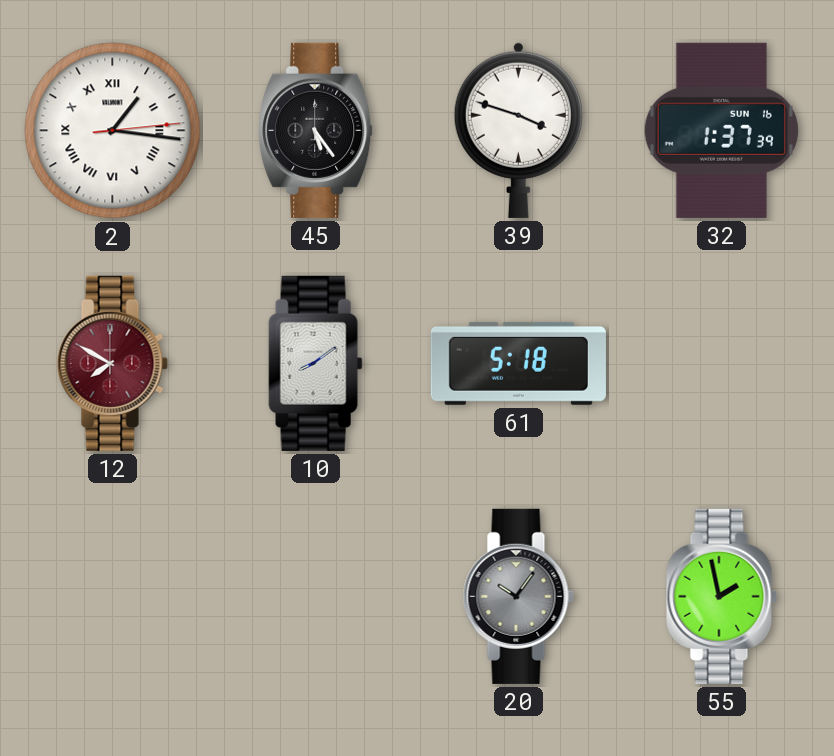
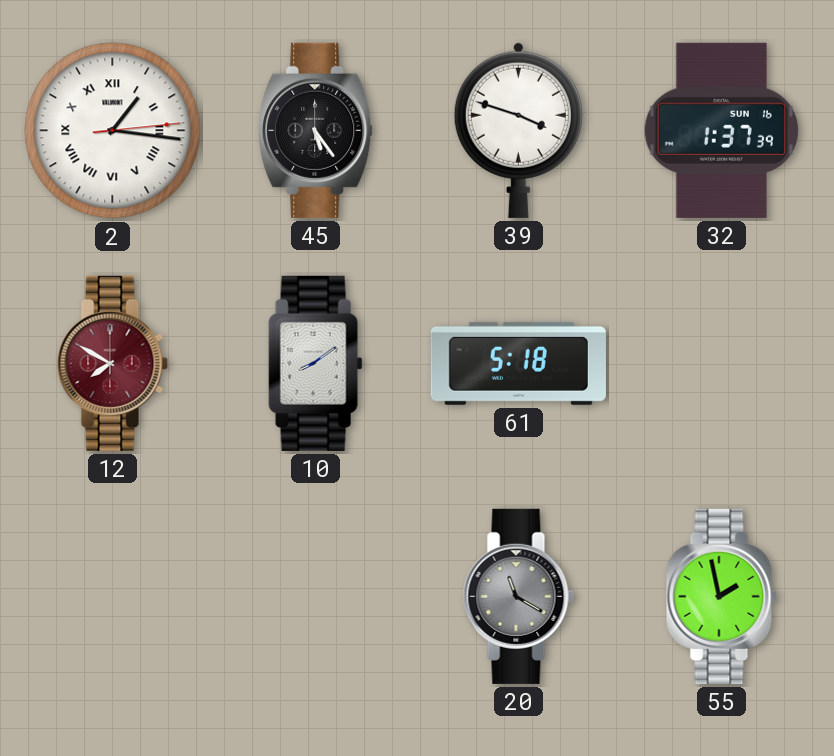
20: 10:06 -> 11:20
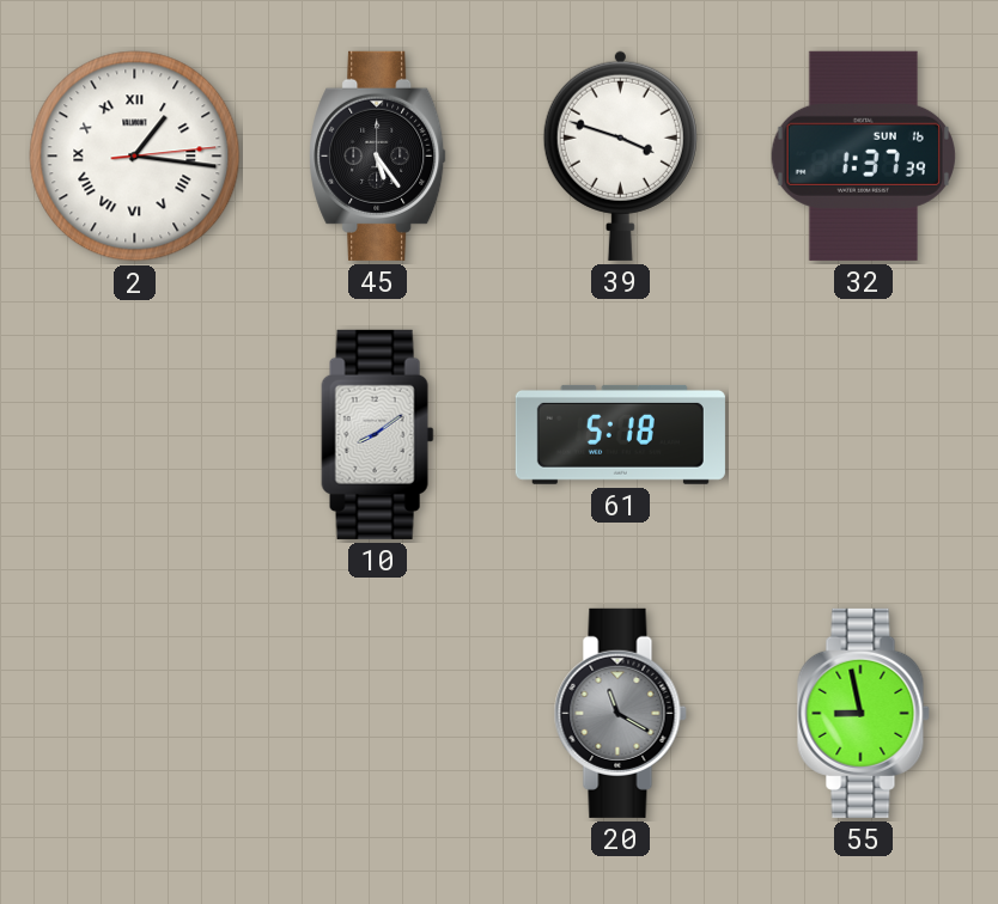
12: 7:50 -> none
55: 1:58 -> 8:58
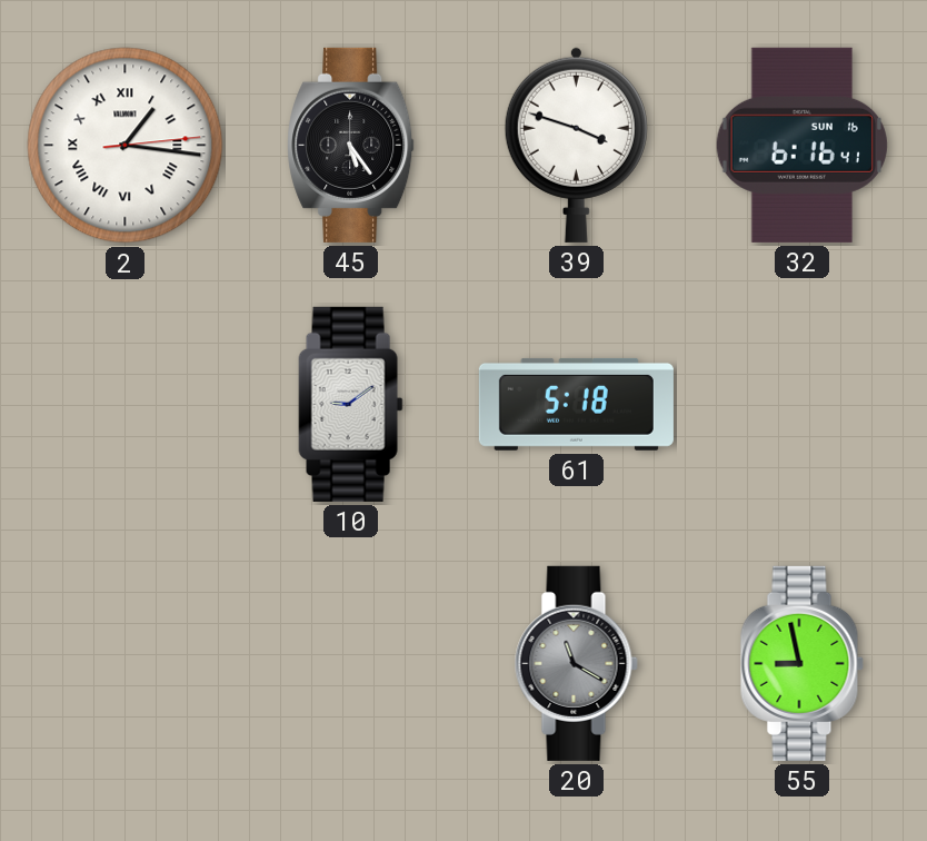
32: 1:37 -> 6:16
10: 8:09 -> 9:09
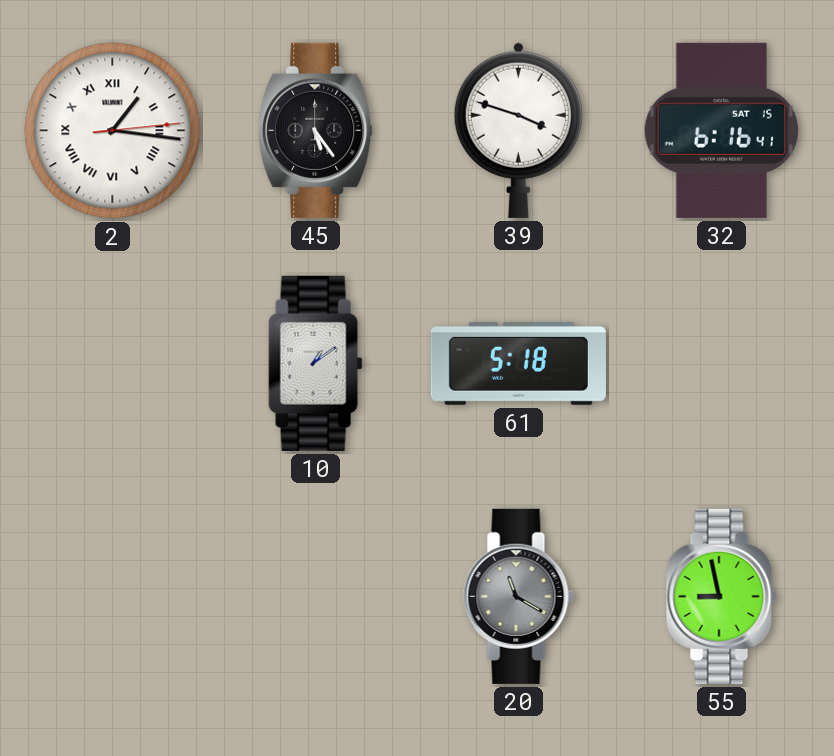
32 date: SUN 16 -> SAT 15
10: 9:09 -> 1:09
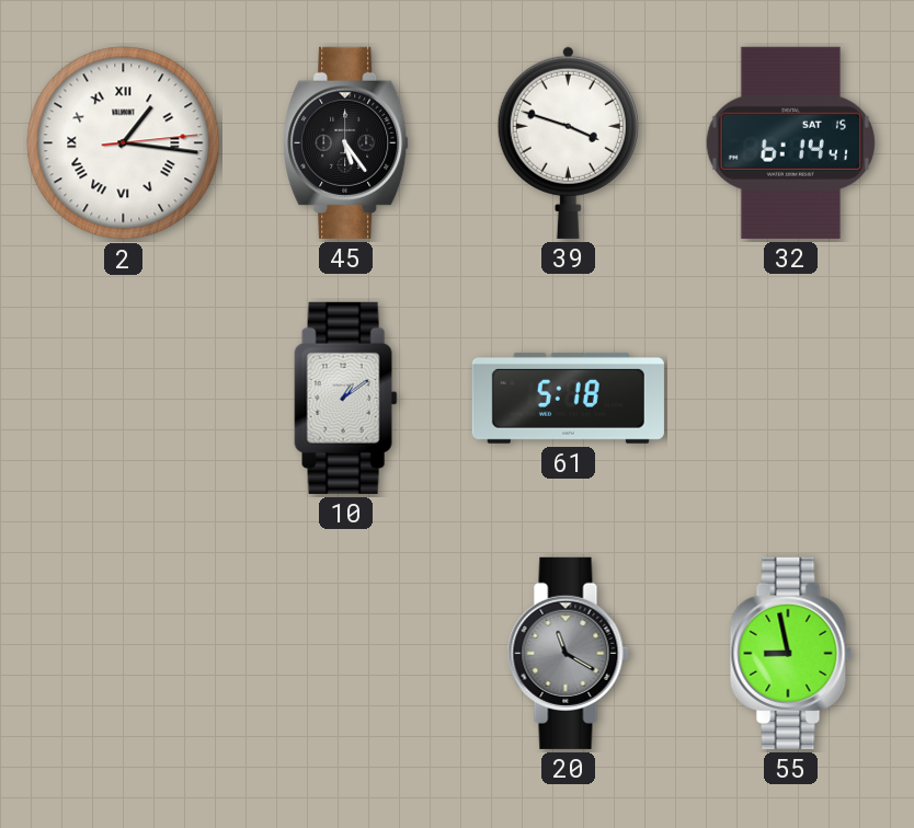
32: 6:16 -> 6:14
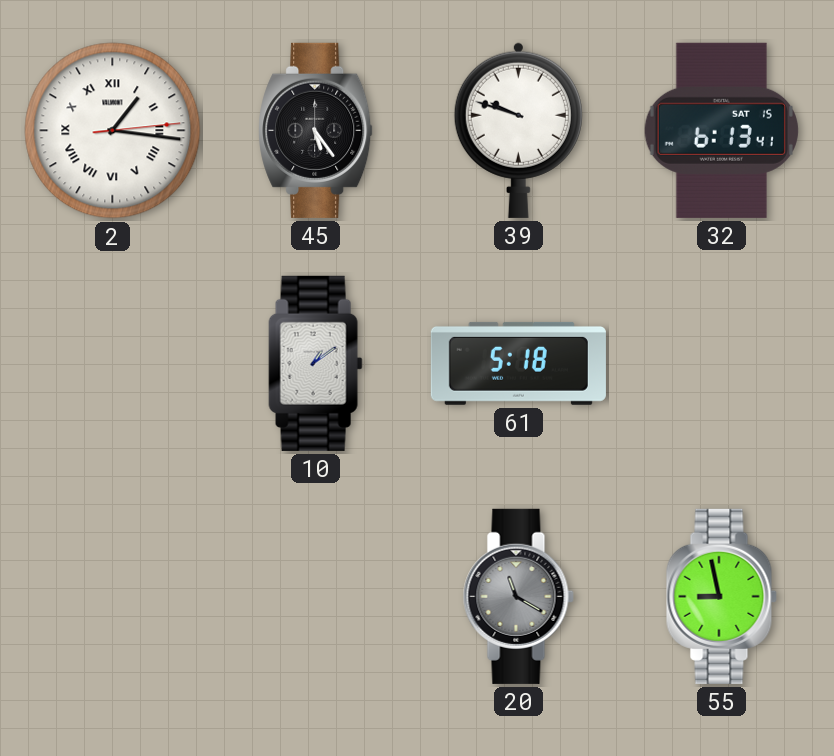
39: 3:48 -> 9:48
32: 6:14 -> 6:13
